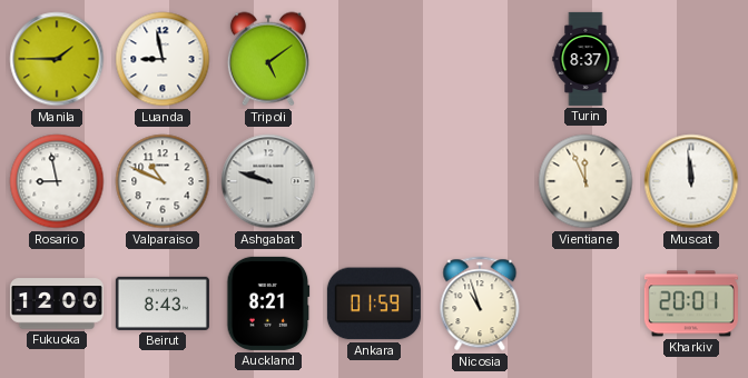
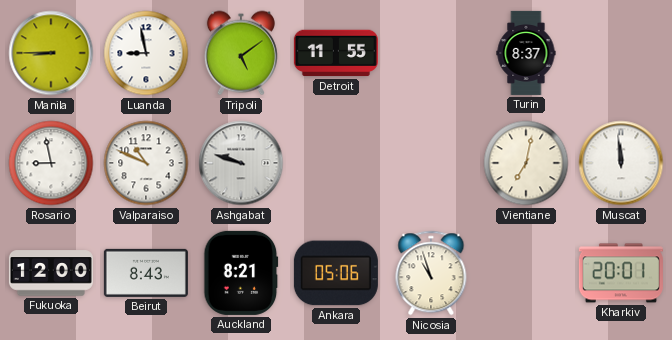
Manila: 1:45 -> 8:45
Detroit: none -> 11:55
Vientiane: 11:56 -> 7:02
Ankara: 01:59 -> 05:06
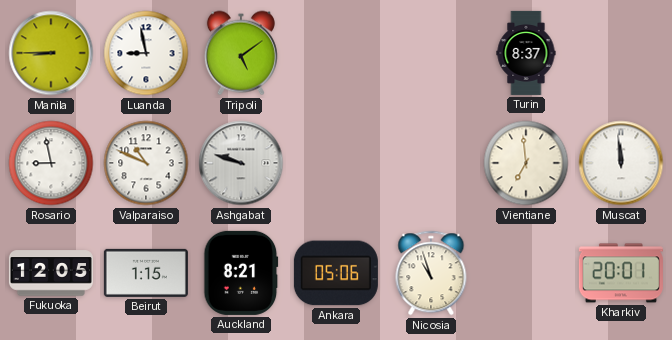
Detroit: 11:55 -> none
Vientiane: 7:02 -> 6:59
Fukuoka: 12:00 -> 12:05
Beirut: 8:43 -> 1:15
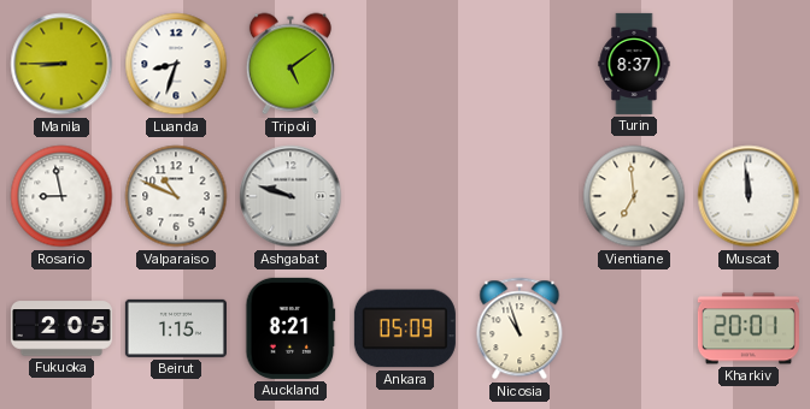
Luanda: 8:58 -> 8:33
Fukuoka: 12:05 -> 2:05
Ankara: 05:06 -> 05:09
